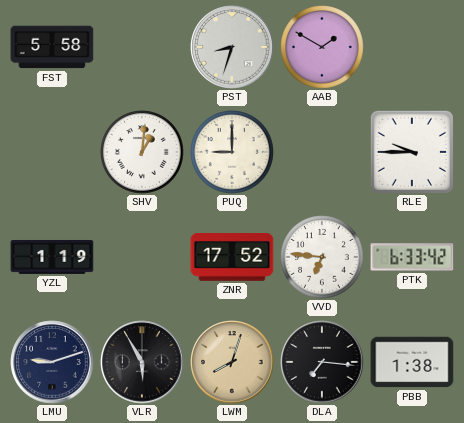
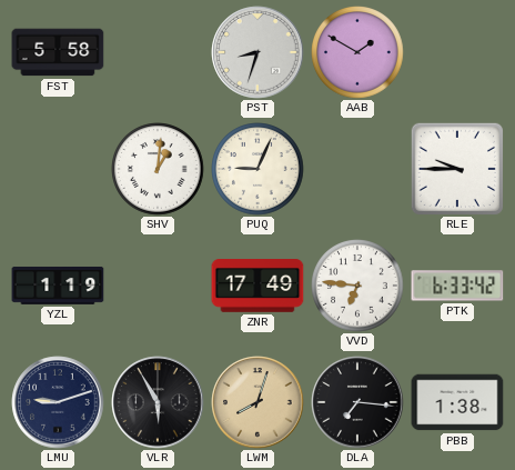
PUQ: 9:00 -> 9:04
ZNR: 17:52 -> 17:49
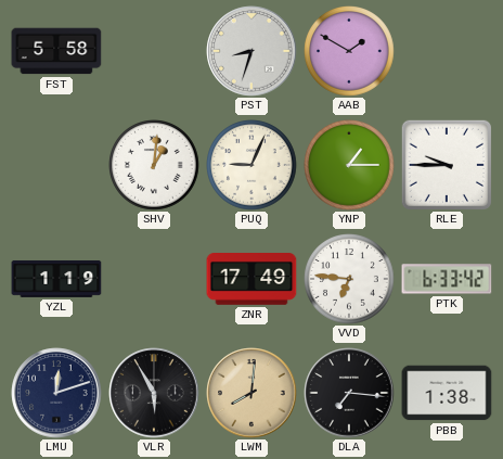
YNP: none -> 1:15
LMU: 9:12 -> 12:12
LWM: 8:03 -> 8:01
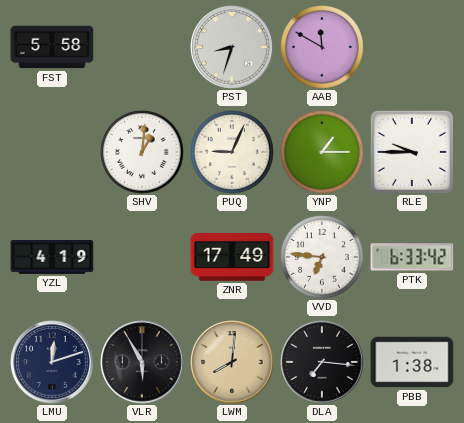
AAB: 1:50 -> 11:50
YZL: 1:19 -> 4:19
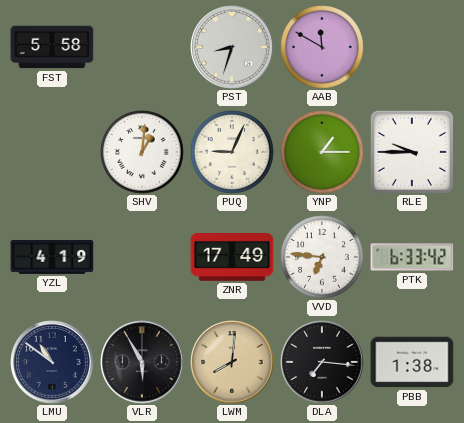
LMU: 12:12 -> 10:51
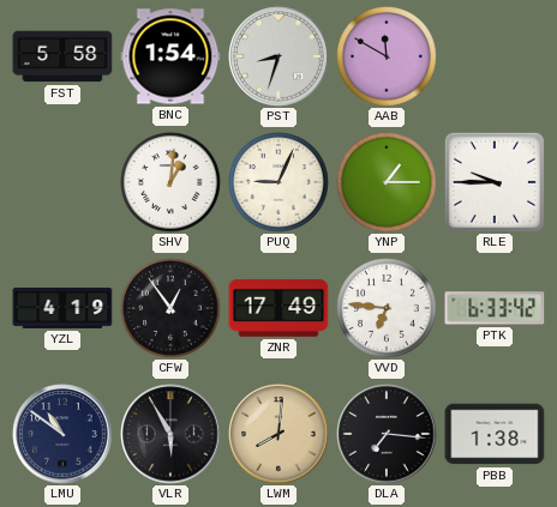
BNC: none -> 1:54
CFW: none -> 12:54
